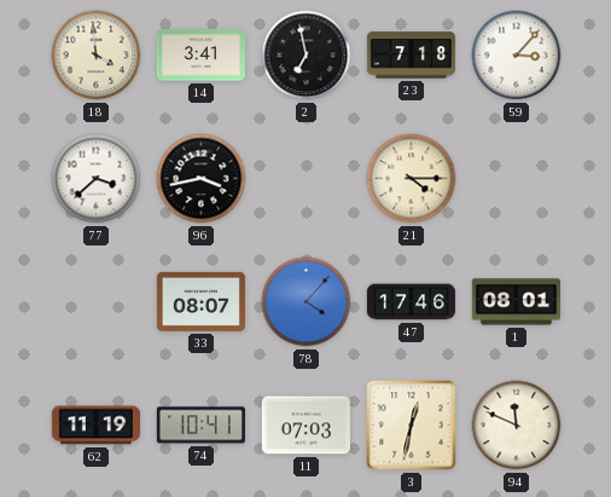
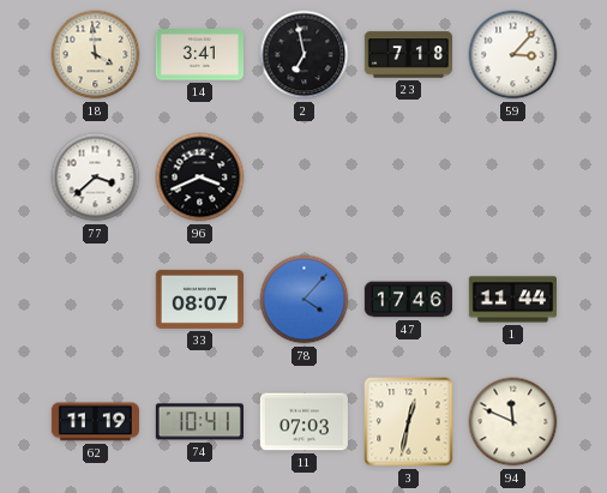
96: 3:43 -> 3:41
21: 4:15 -> none
1: 08:01 -> 11:44
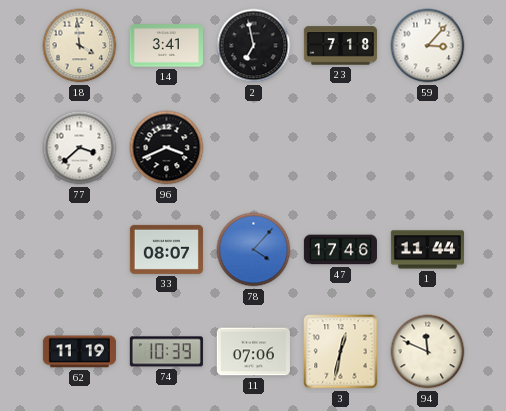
74: 10:41 -> 10:39
11: 07:03 -> 07:06
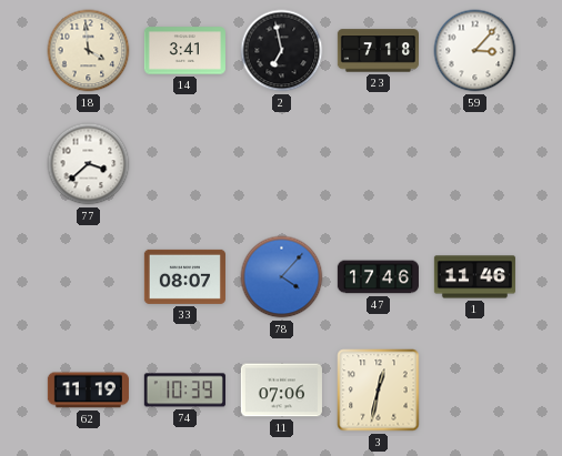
96: 3:41 -> none
1: 11:44 -> 11:46
94: 11:49 -> none
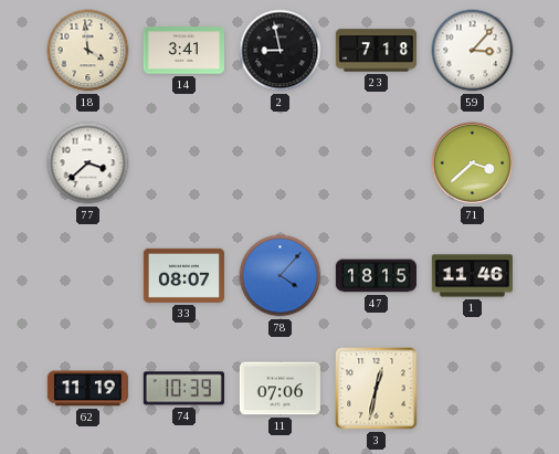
2: 6:58 -> 8:58
71: none -> 3:38
47: 17:46 -> 18:15
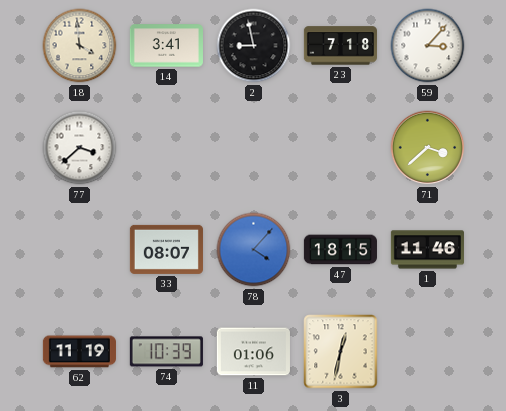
11: 07:06 -> 01:06
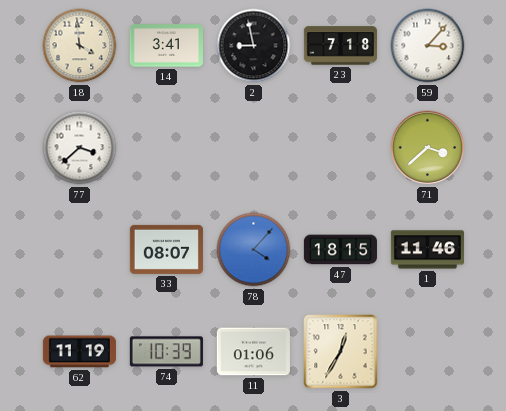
3: 12:32 -> 12:35
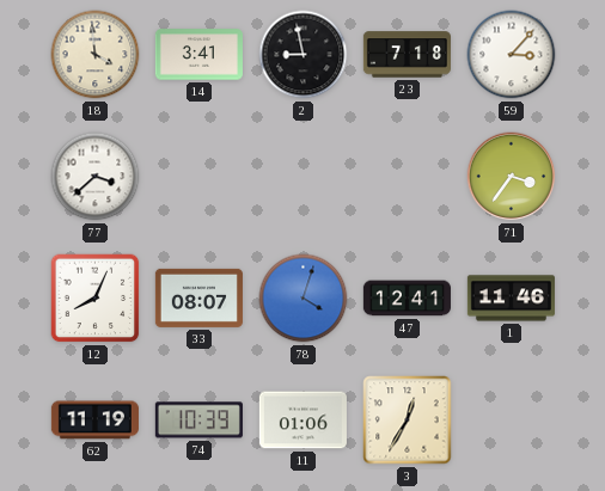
71: 3:38 -> 3:36
12: none -> 8:04
78: 4:07 -> 4:03
47: 18:15 -> 12:41
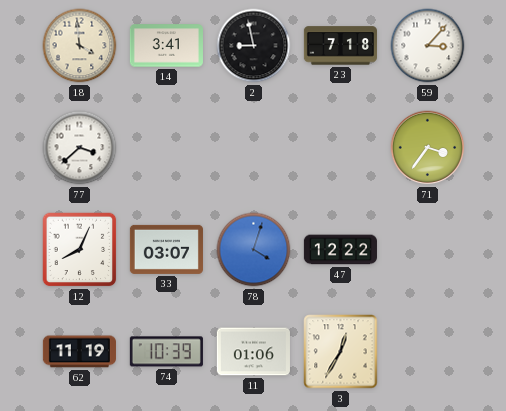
33: 08:07 -> 03:07
47: 12:41 -> 12:22
1: 11:46 -> none
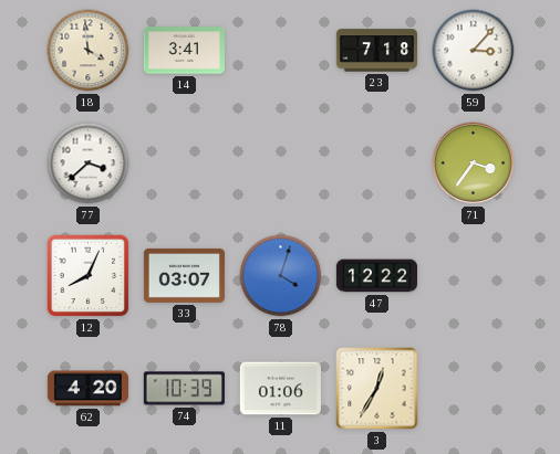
2: 8:58 -> none
62: 11:19 -> 4:20
